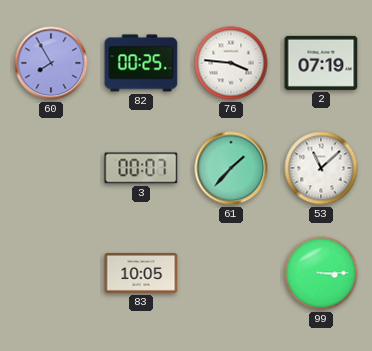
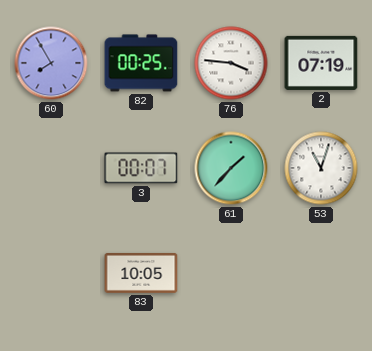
53: 11:08 -> 11:03
99: 3:15 -> none
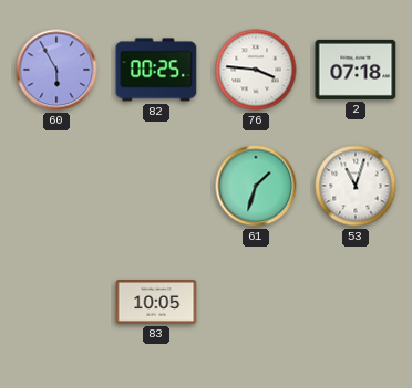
60: 7:55 -> 5:55
2: 07:19 -> 07:18
3: 00:07 -> none
61: 1:37 -> 1:33
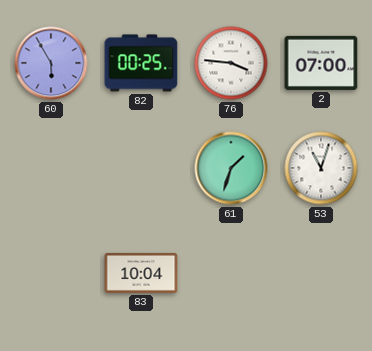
2: 07:18 -> 07:00
83: 10:05 -> 10:04
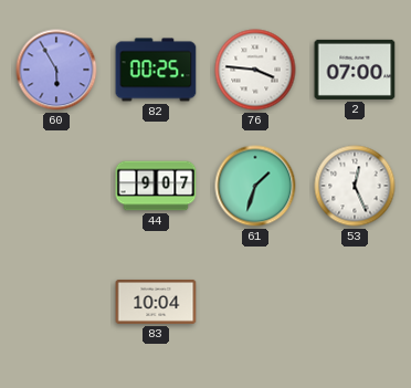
44: none -> 9:07
53: 11:03 -> 12:26
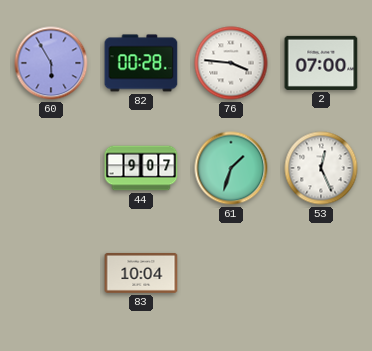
82: 00:25 -> 00:28
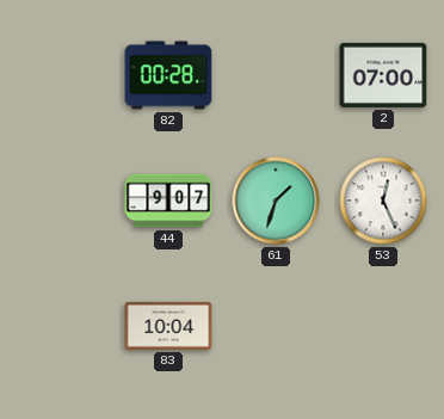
60: 5:55 -> none
76: 3:46 -> none
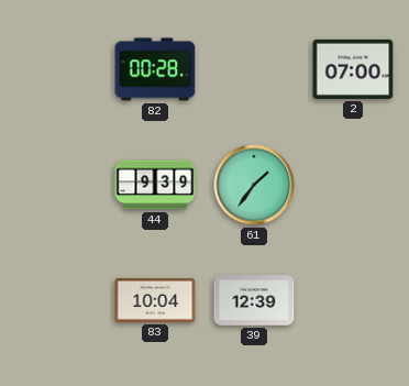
44: 9:07 -> 9:39
61: 1:33 -> 1:36
53: 12:26 -> none
39: none -> 12:39
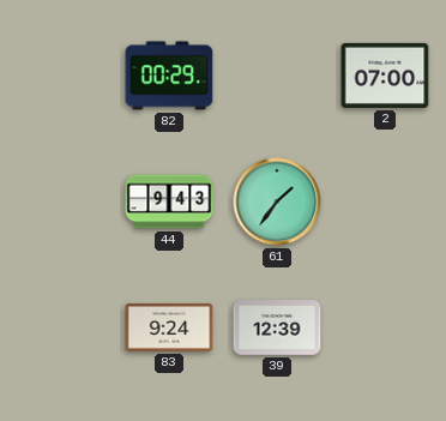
82: 00:28 -> 00:29
44: 9:39 -> 9:43
83: 10:04 -> 9:24
